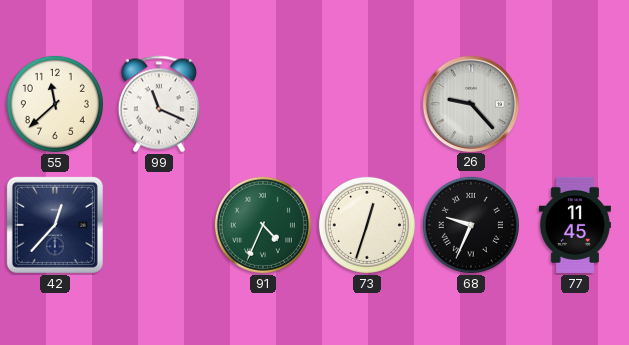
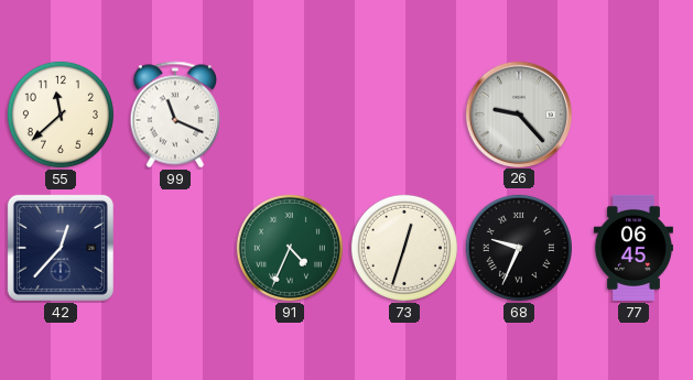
77: 11:45 -> 06:45
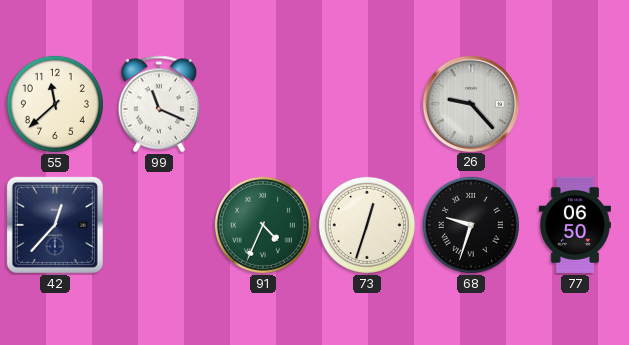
68: 9:34 -> 9:33
77: 06:45 -> 06:50
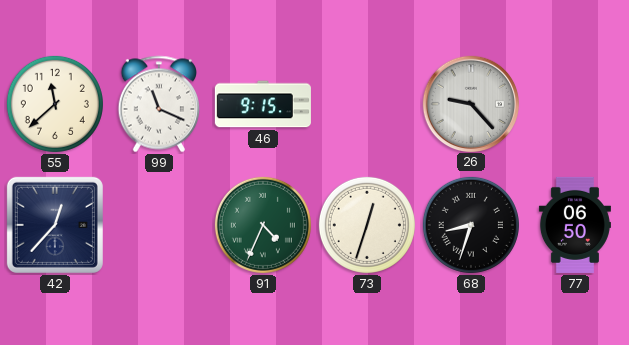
46: none -> 9:15
68: 9:33 -> 8:33
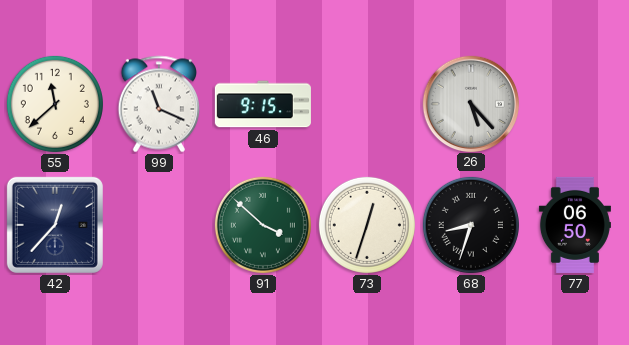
26: 9:23 -> 5:23
91: 4:34 -> 3:52
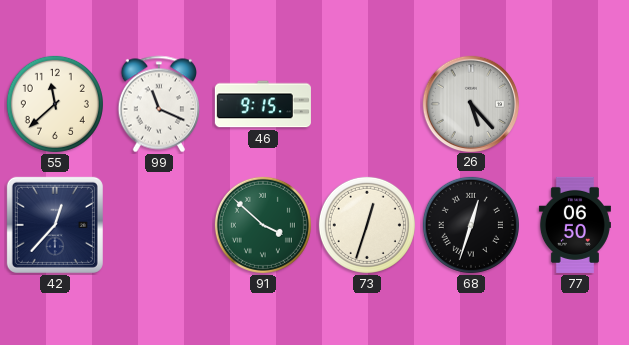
68: 8:33 -> 12:33
